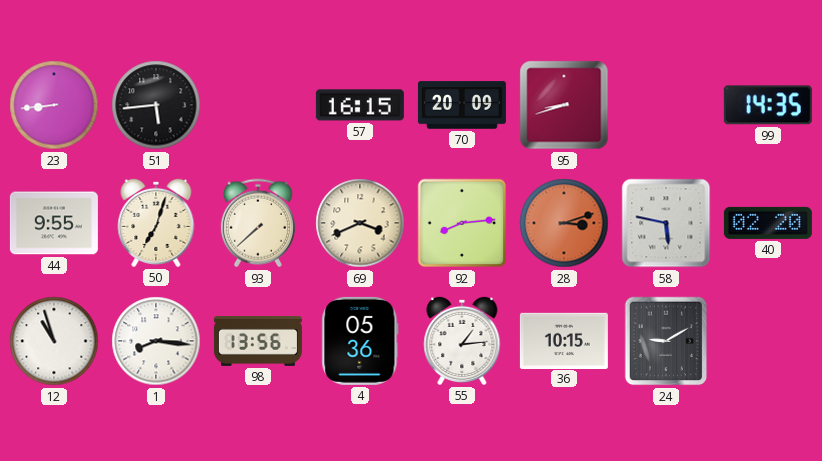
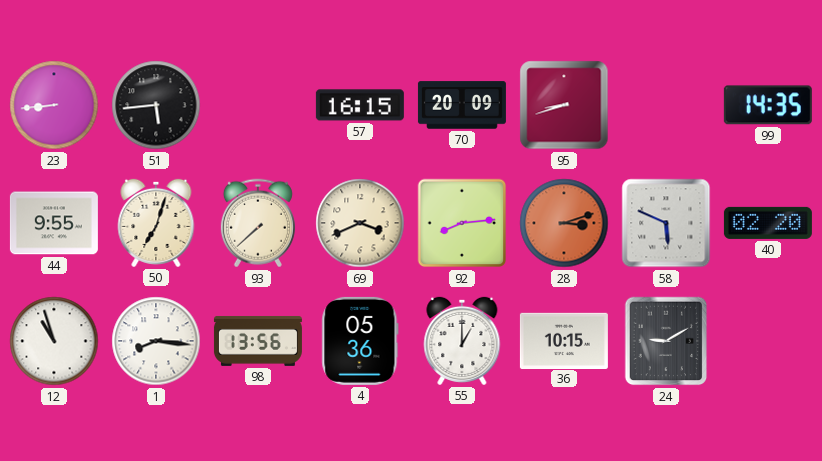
58: 5:47 -> 5:49
55: 1:14 -> 1:00
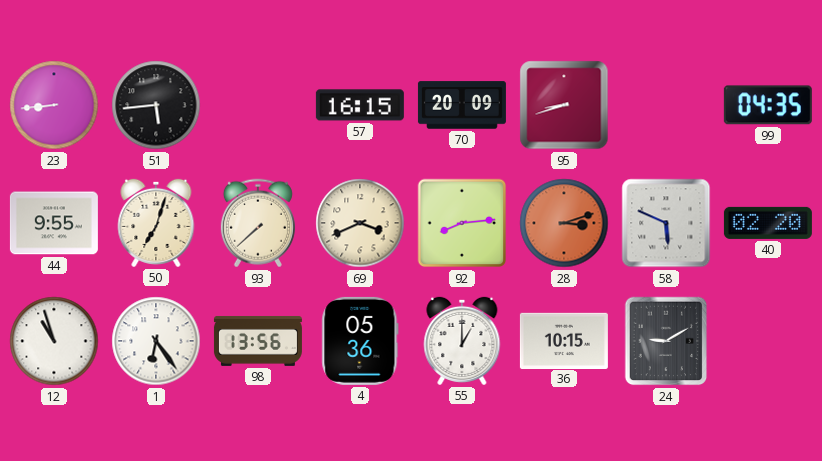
99: 14:35 -> 04:35
1: 8:16 -> 6:24
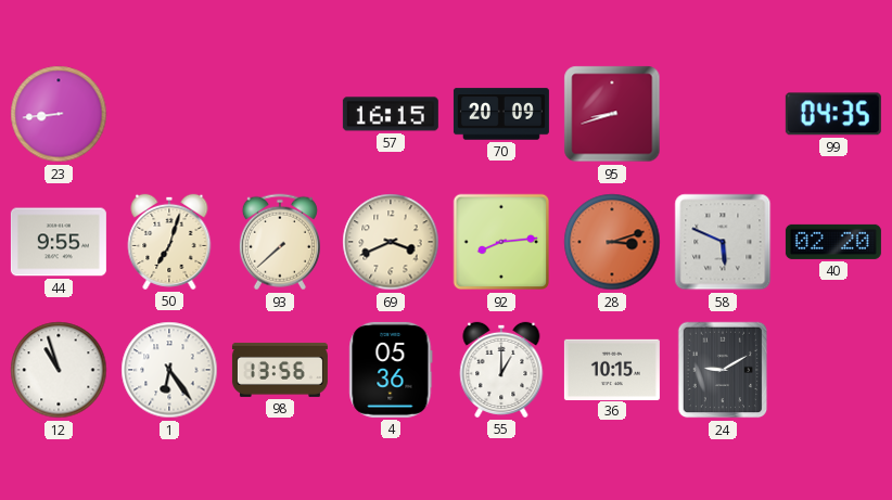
51: 5:44 -> none
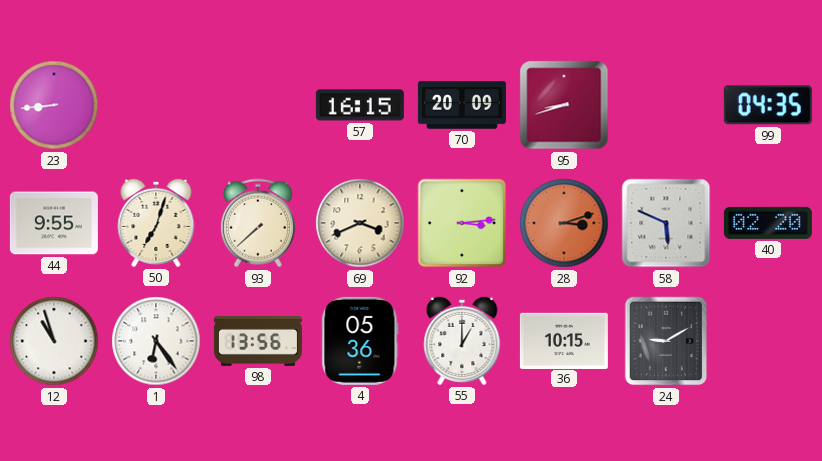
92: 8:14 -> 3:14
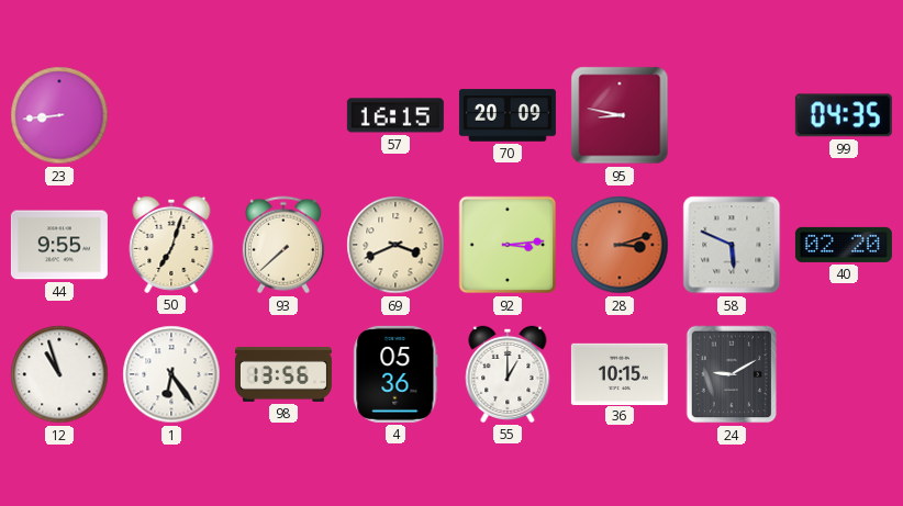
95: 8:42 -> 8:47
